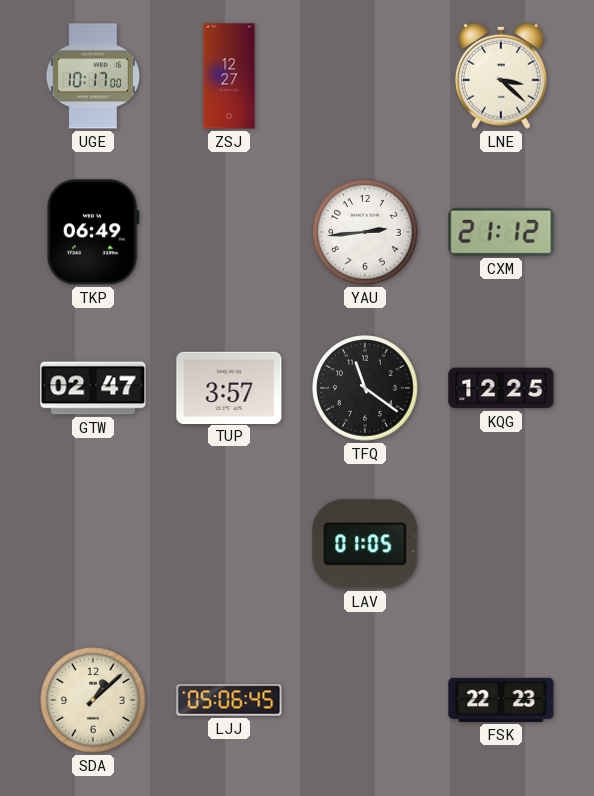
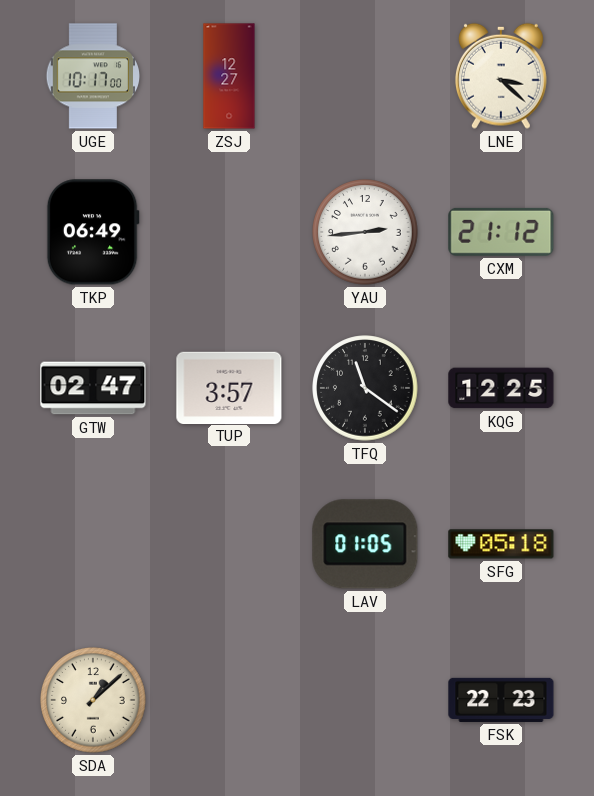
SFG: none -> 05:18
LJJ: 05:06 -> none
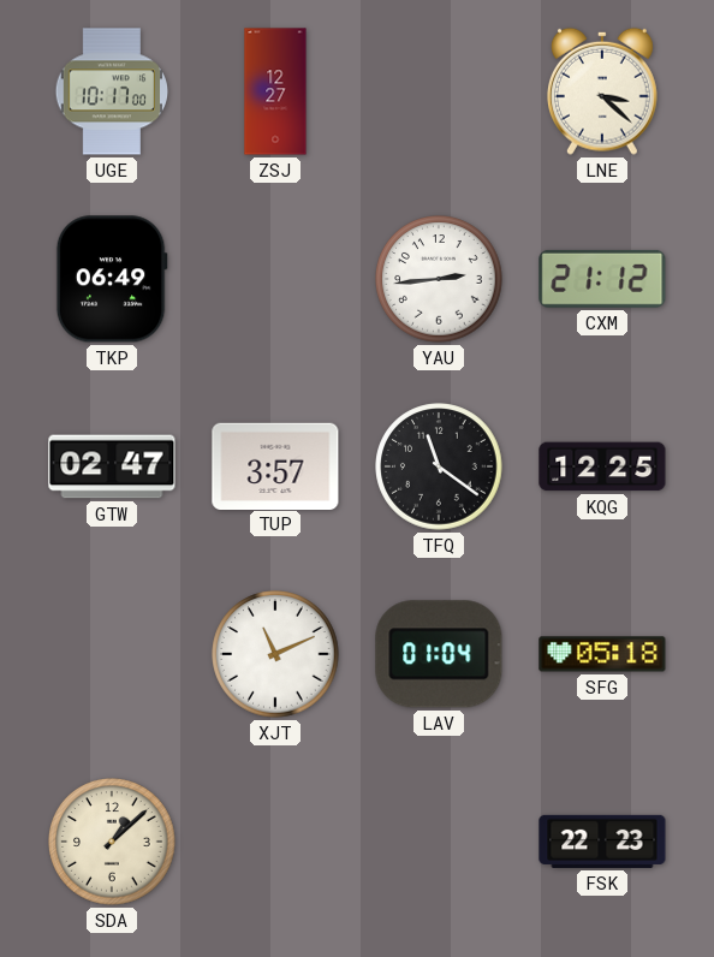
XJT: none -> 11:11
LAV: 01:05 -> 01:04
